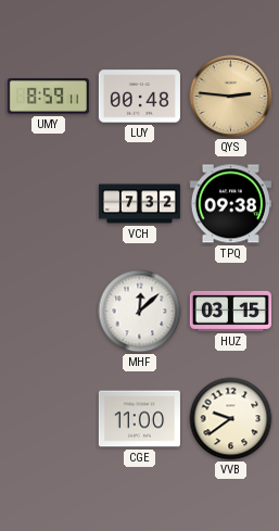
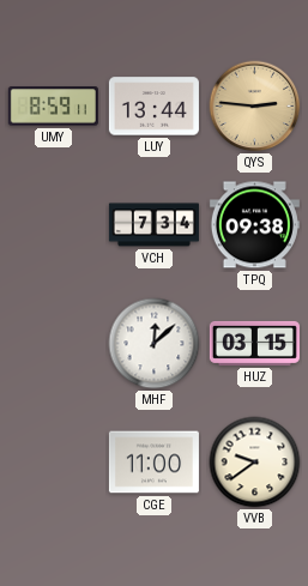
LUY: 00:48 -> 13:44
VCH: 7:32 -> 7:34
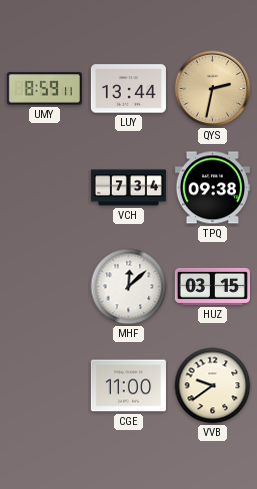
QYS: 2:46 -> 2:32
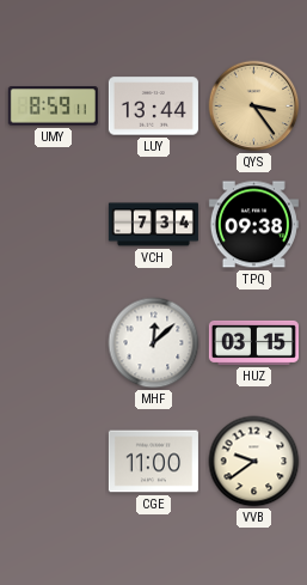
QYS: 2:32 -> 3:24
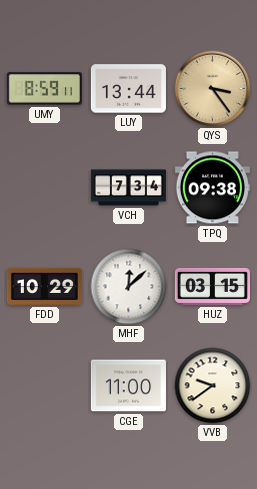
FDD: none -> 10:29
